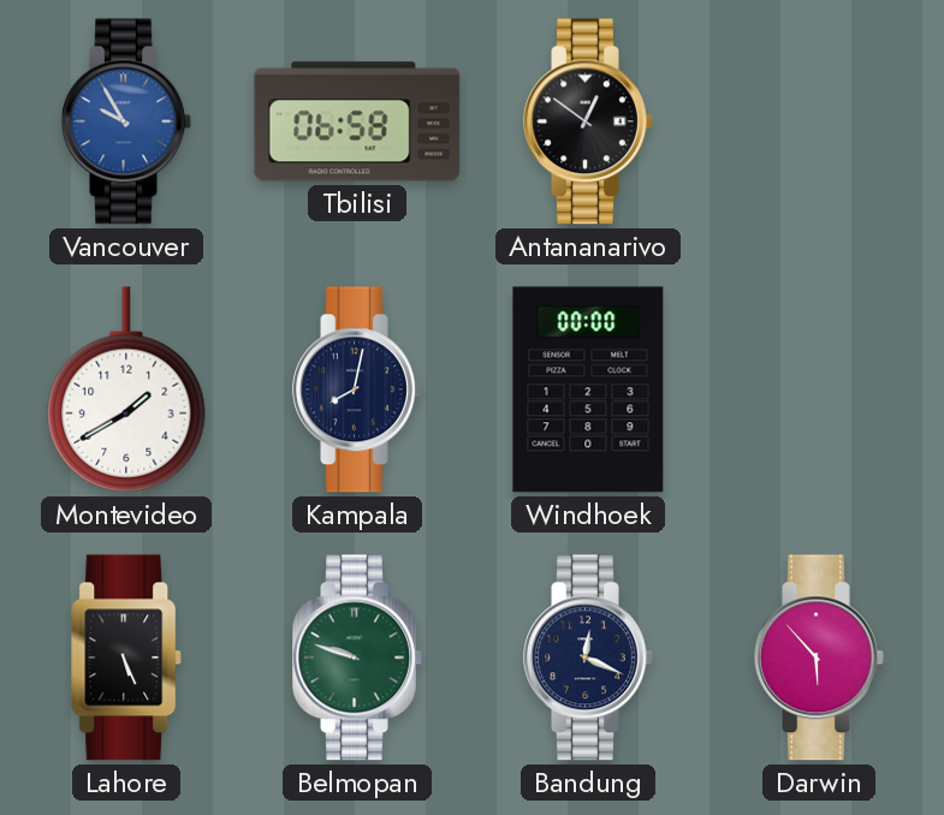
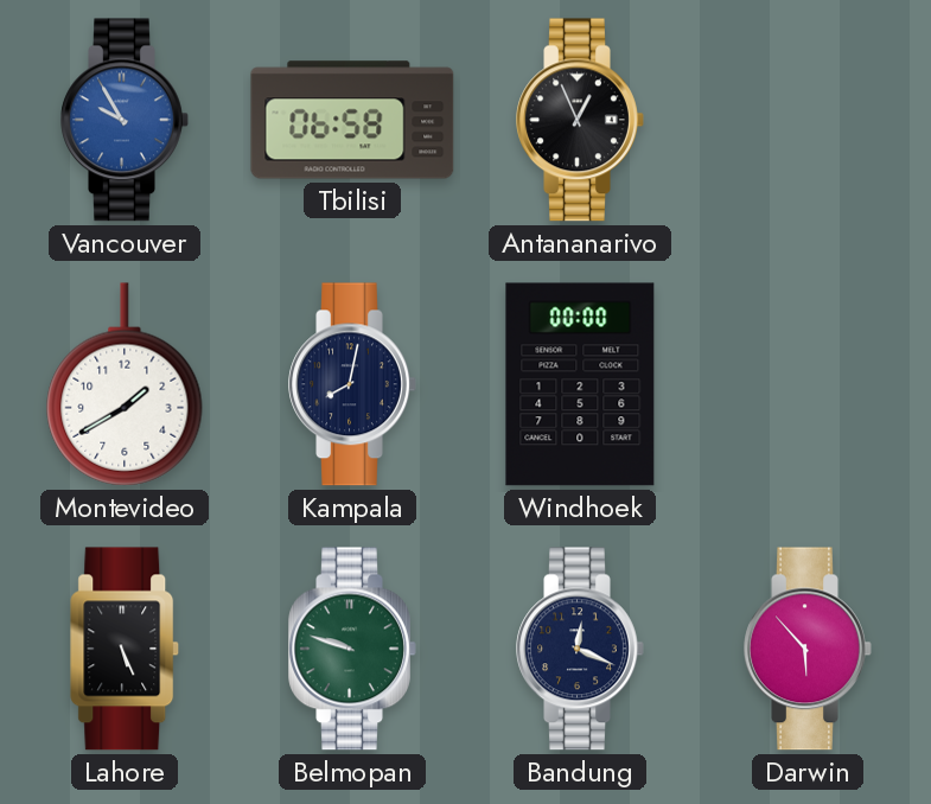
Antananarivo: 12:51 -> 12:56
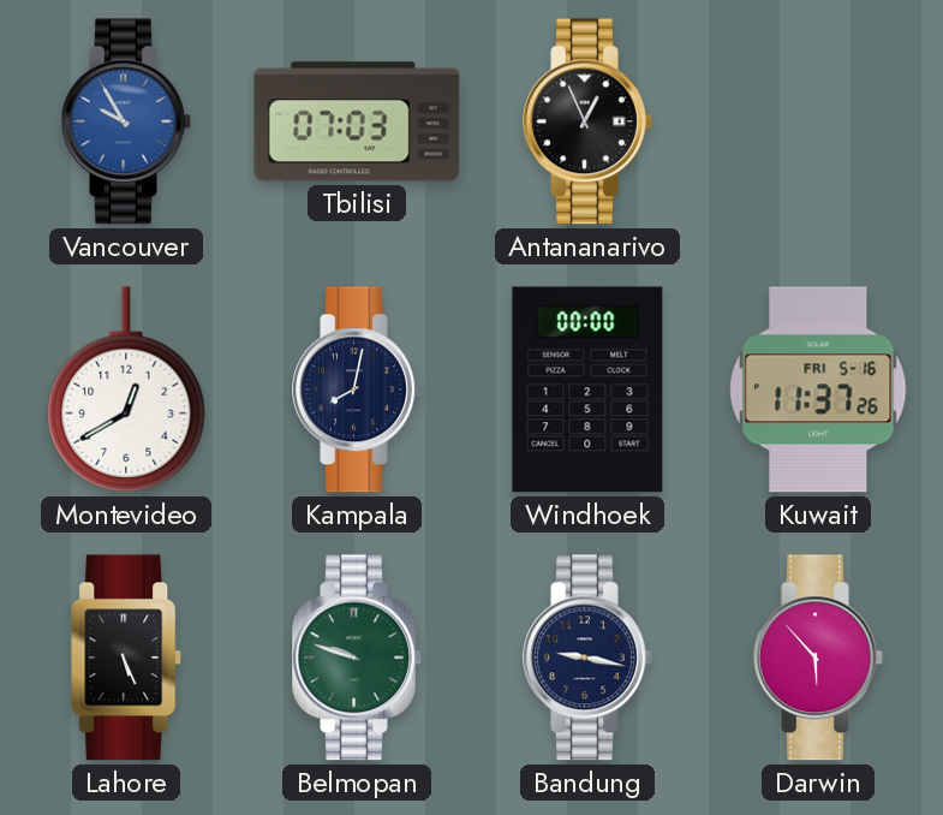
Tbilisi: 06:58 -> 07:03
Montevideo: 1:40 -> 12:40
Kuwait: none -> 11:37
Bandung: 12:19 -> 9:17
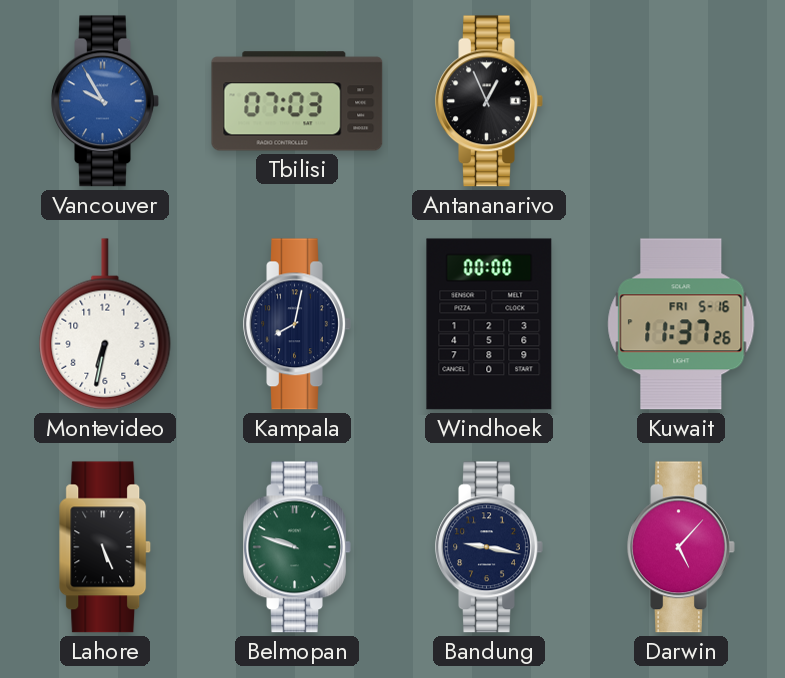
Montevideo: 12:40 -> 6:32
Darwin: 5:53 -> 5:07
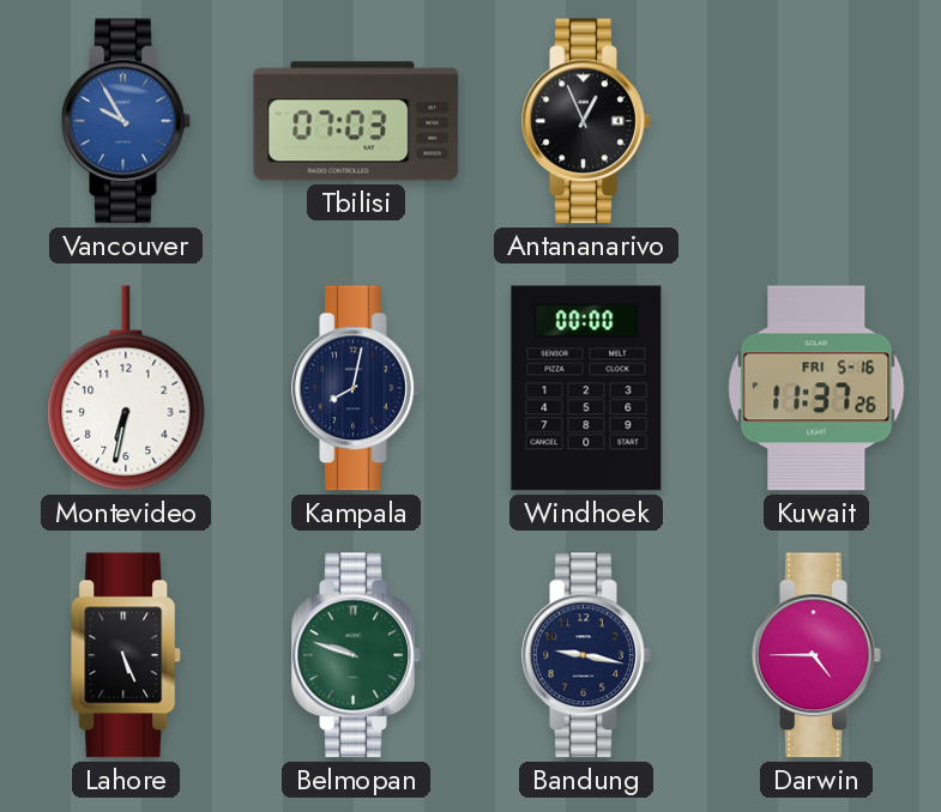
Darwin: 5:07 -> 4:45
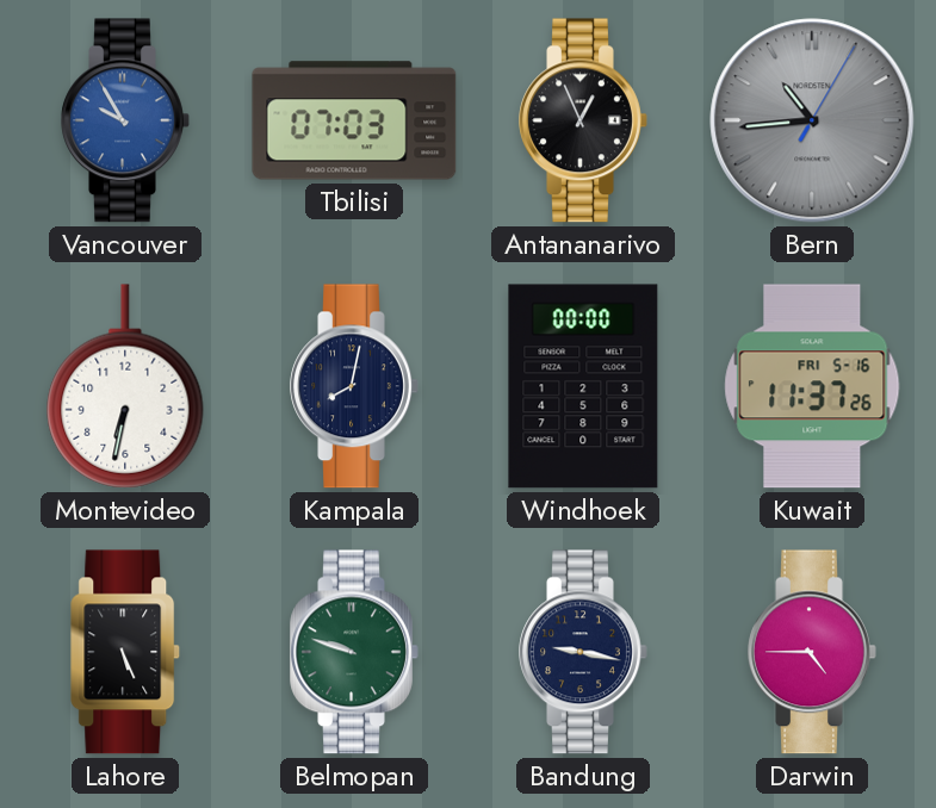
Bern: none -> 10:44
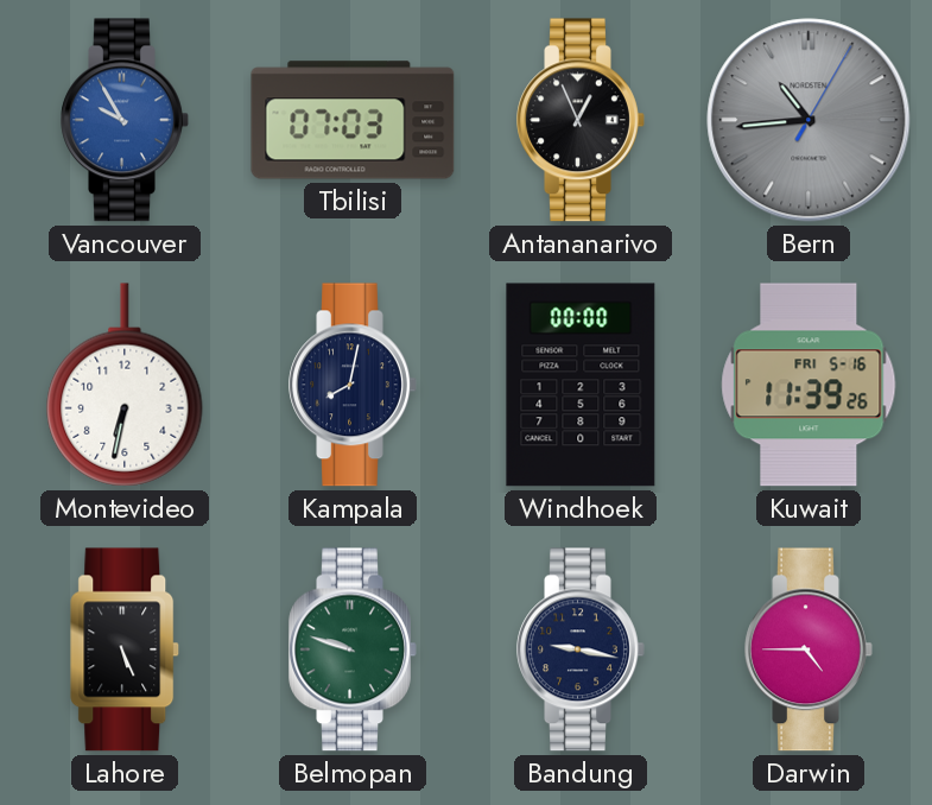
Kuwait: 11:37 -> 11:39
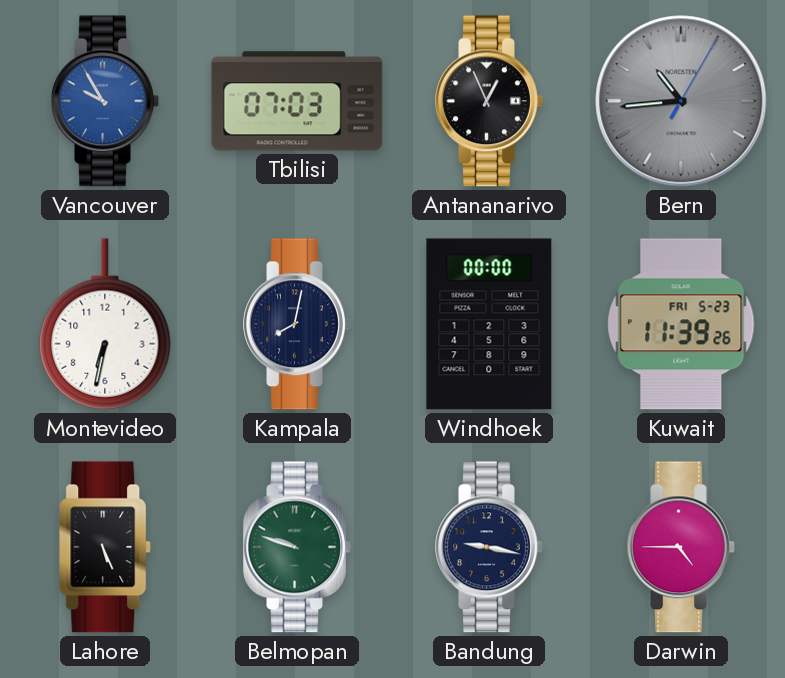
Kuwait date: FRI 5-16 -> FRI 5-23
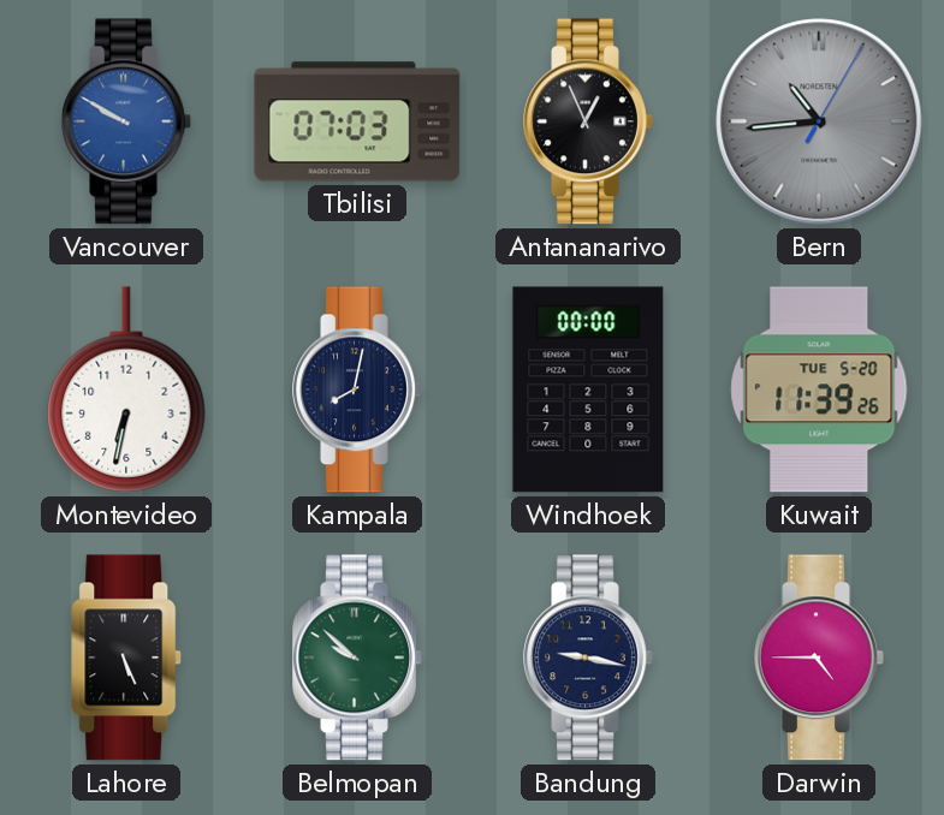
Vancouver: 9:55 -> 9:50
Kuwait date: FRI 5-23 -> TUE 5-20
Belmopan: 9:48 -> 9:52
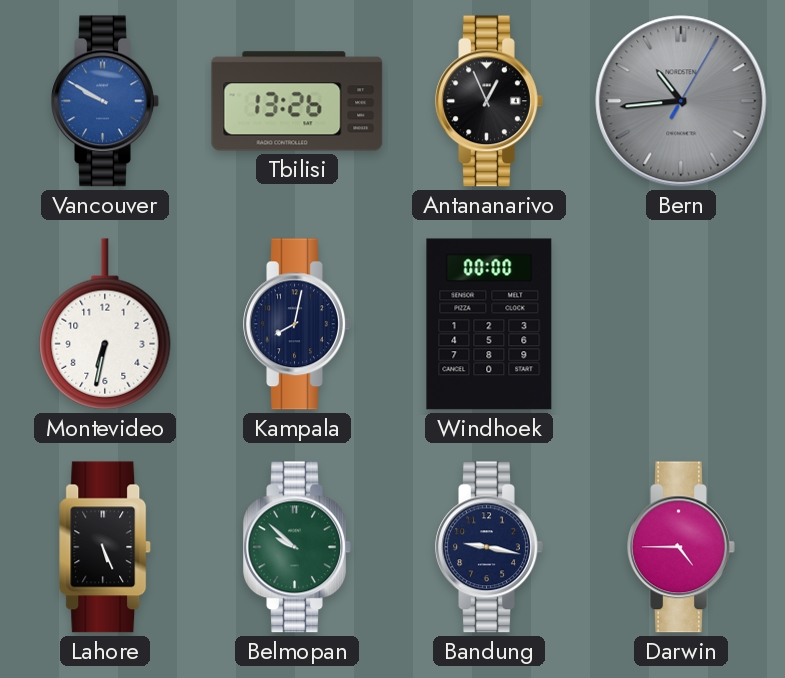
Tbilisi: 07:03 -> 13:26
Kuwait: 11:39 -> none
